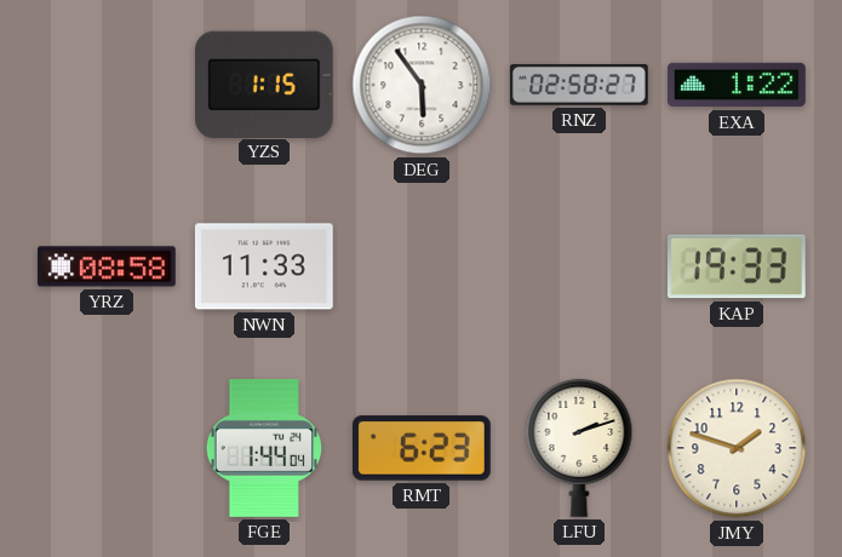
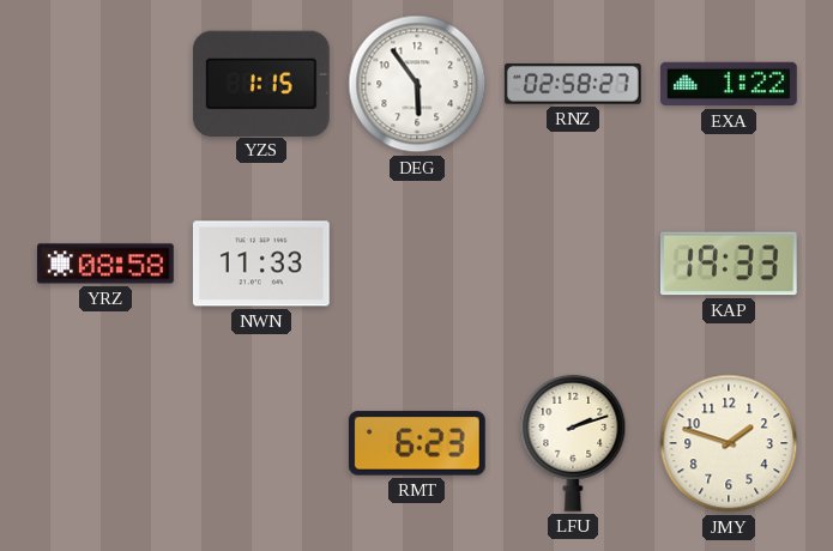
FGE: 1:44 -> none
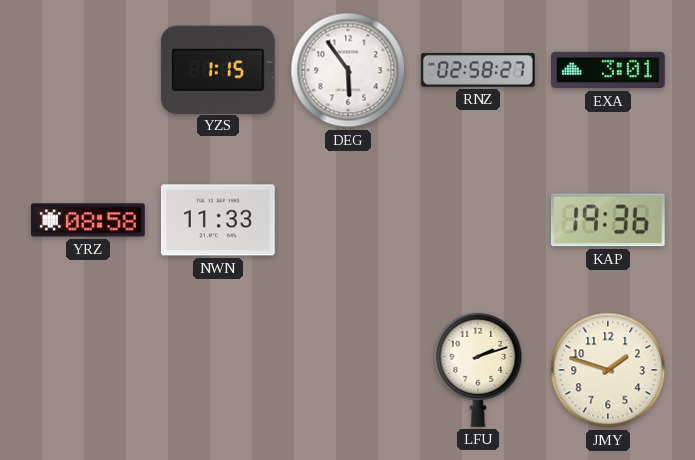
EXA: 1:22 -> 3:01
KAP: 19:33 -> 19:36
RMT: 6:23 -> none
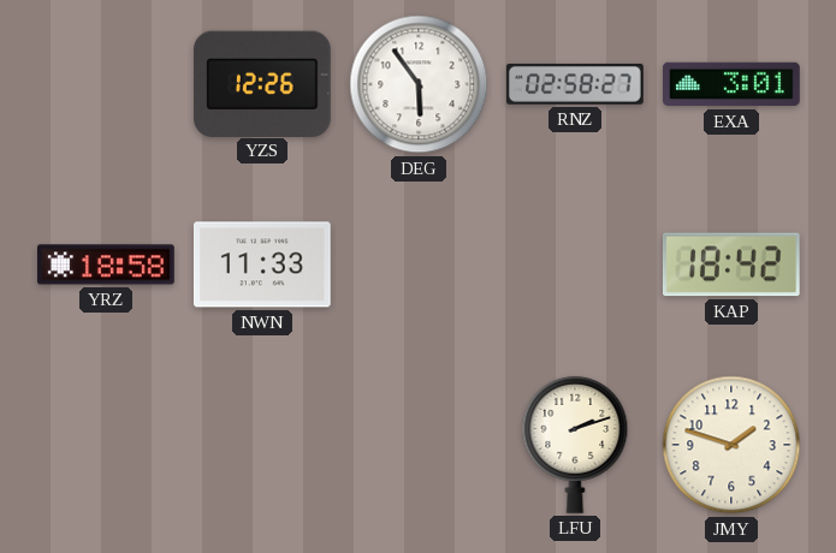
YZS: 1:15 -> 12:26
YRZ: 08:58 -> 18:58
KAP: 19:36 -> 18:42
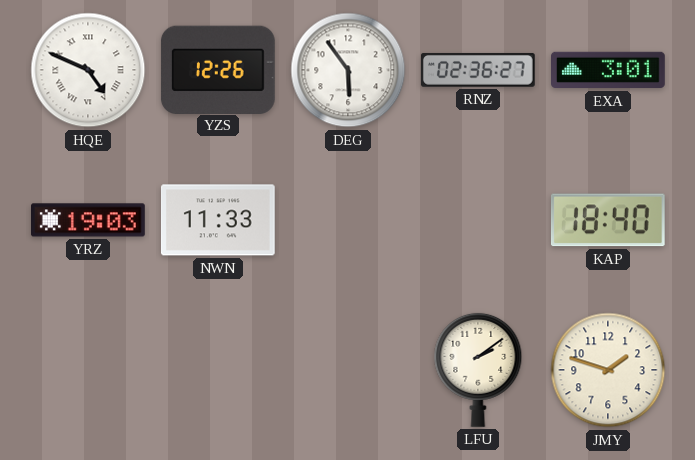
HQE: none -> 4:49
RNZ: 02:58 -> 02:36
YRZ: 18:58 -> 19:03
KAP: 18:42 -> 18:40
LFU: 2:12 -> 2:09
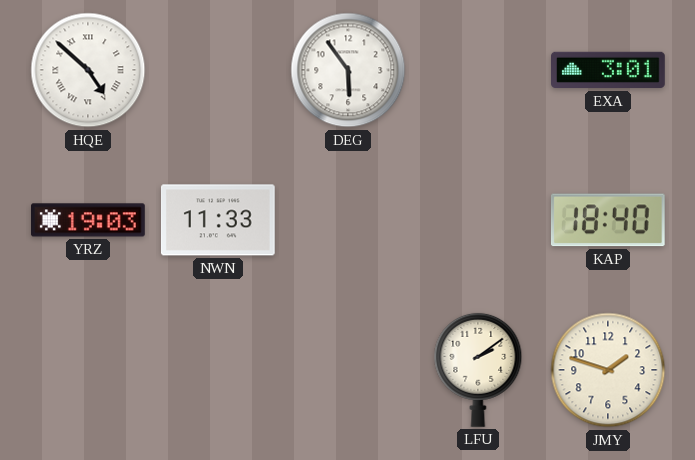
HQE: 4:49 -> 4:52
YZS: 12:26 -> none
RNZ: 02:36 -> none
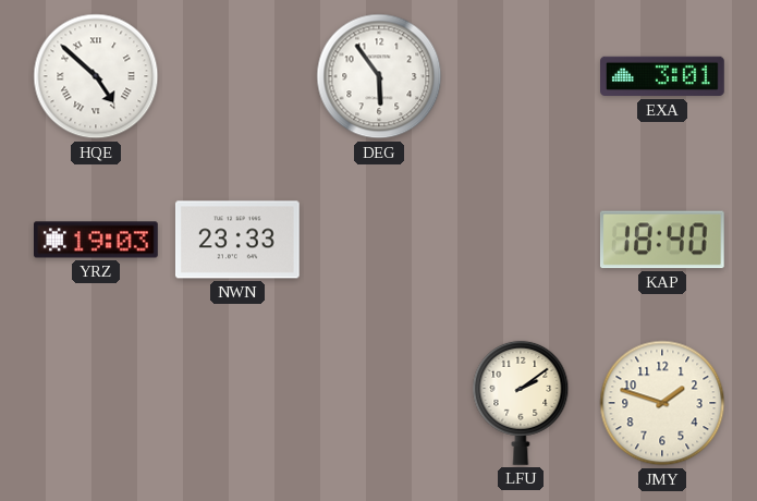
NWN: 11:33 -> 23:33
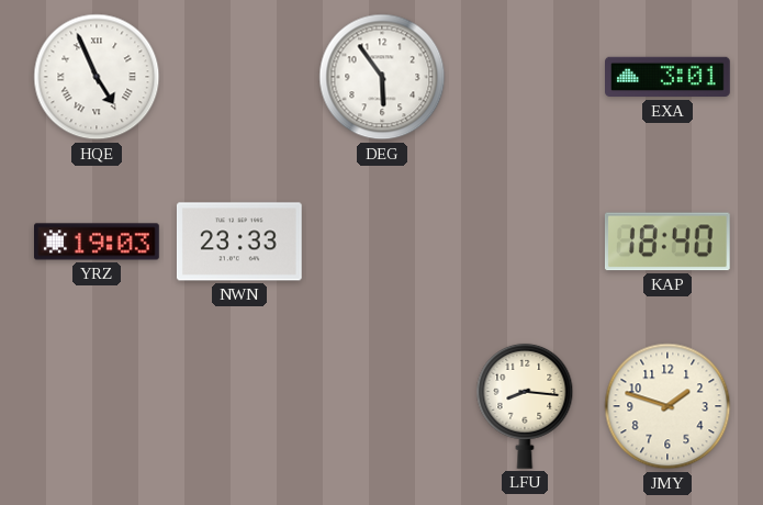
HQE: 4:52 -> 4:56
LFU: 2:09 -> 8:16
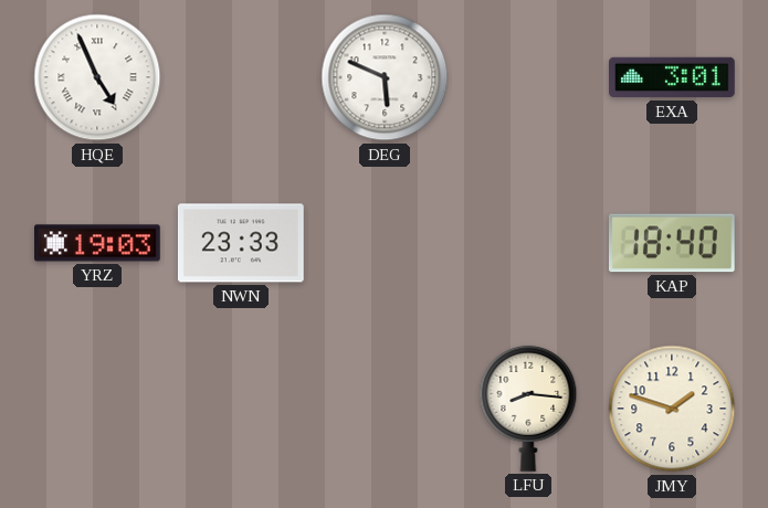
DEG: 5:54 -> 5:49
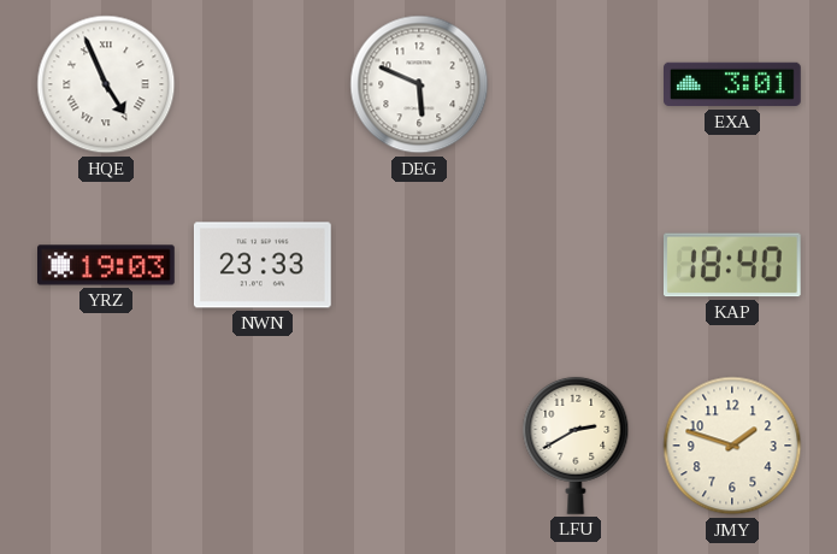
LFU: 8:16 -> 2:40
